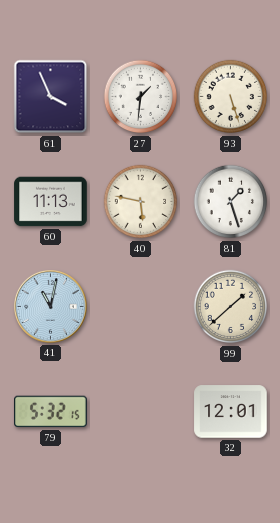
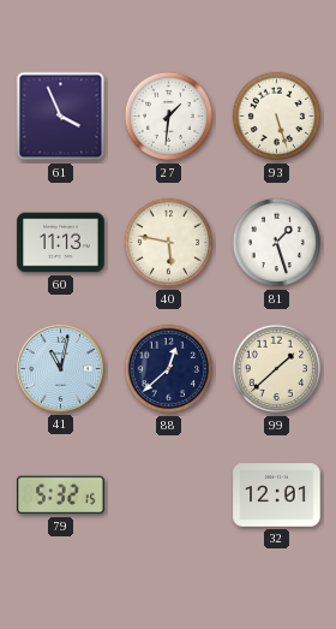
88: none -> 12:38
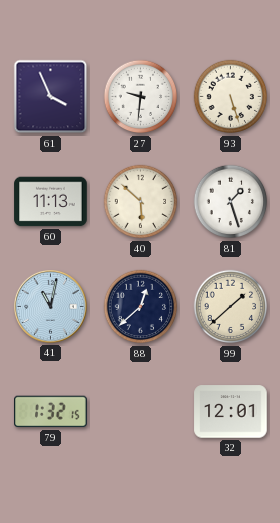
27: 1:31 -> 9:31
40: 5:47 -> 5:52
79: 5:32 -> 1:32
